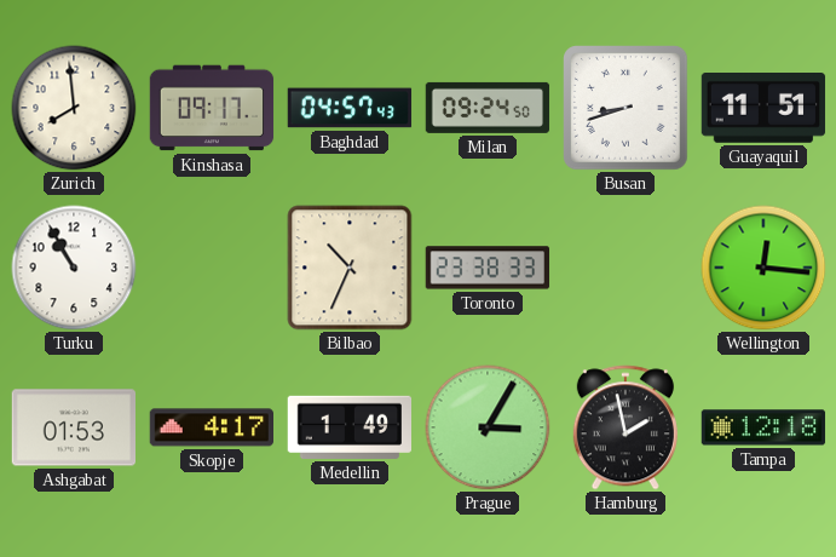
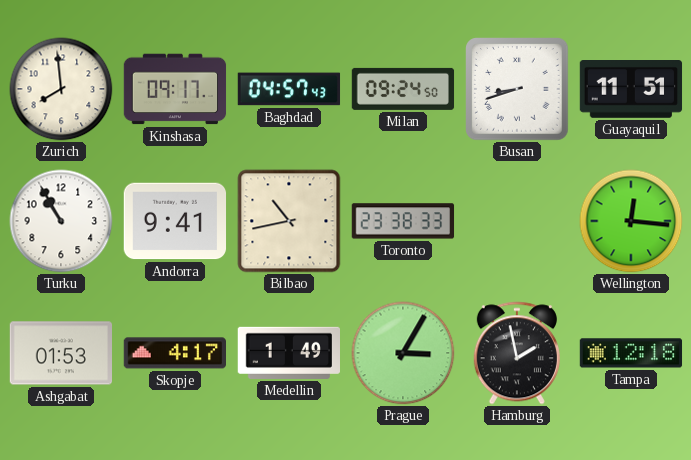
Andorra: none -> 9:41
Bilbao: 10:34 -> 10:43
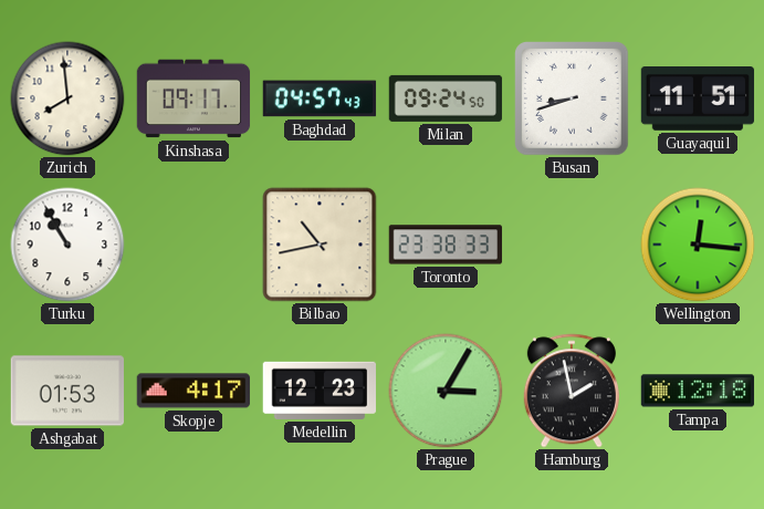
Andorra: 9:41 -> none
Medellin: 1:49 -> 12:23
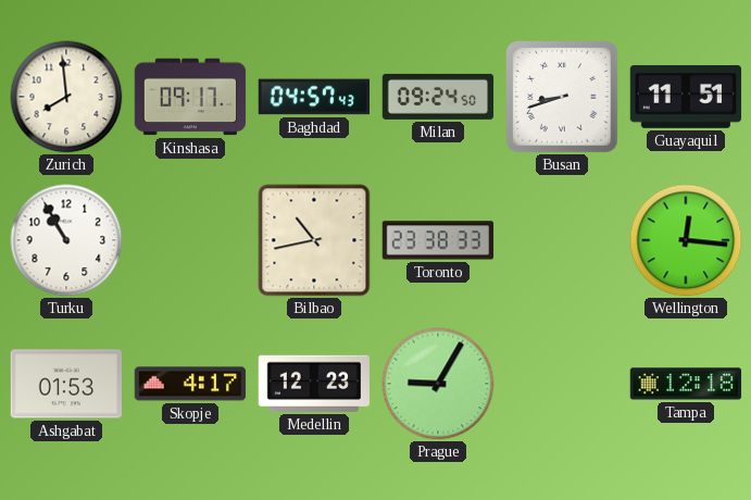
Prague: 3:05 -> 9:05
Hamburg: 1:58 -> none
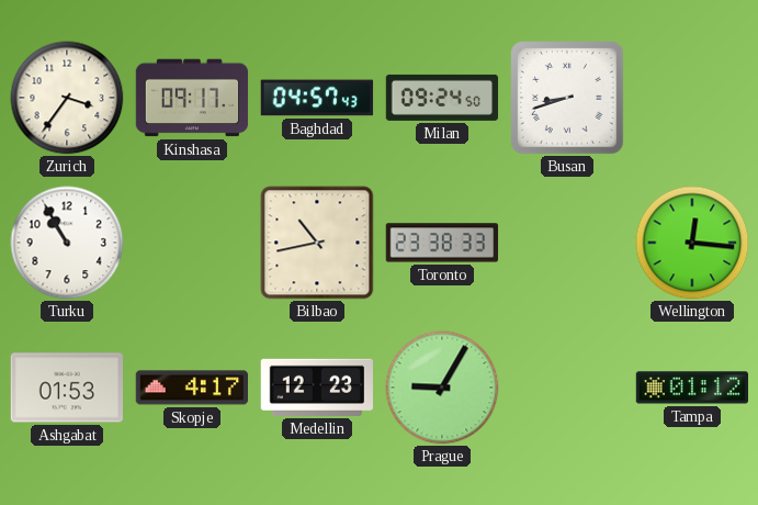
Zurich: 7:59 -> 3:36
Guayaquil: 11:51 -> none
Tampa: 12:18 -> 01:12
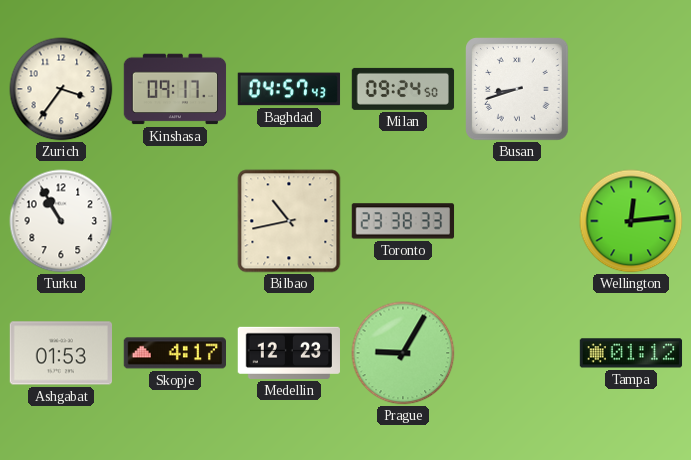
Wellington: 12:16 -> 12:14
